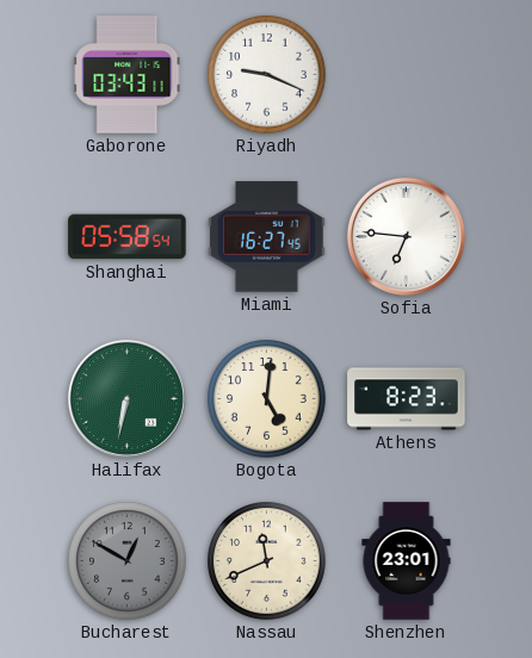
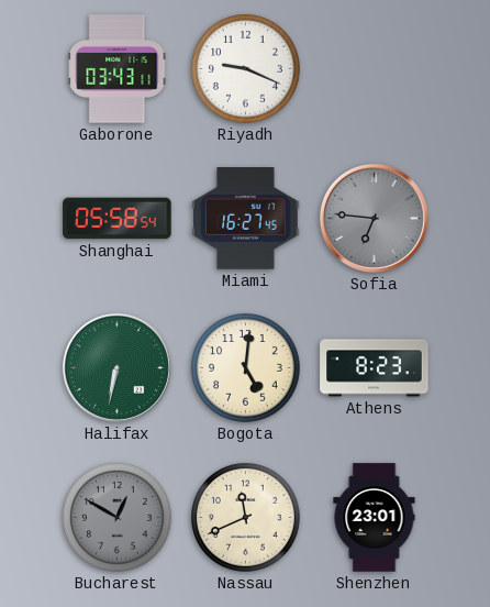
Sofia dial: white -> grey
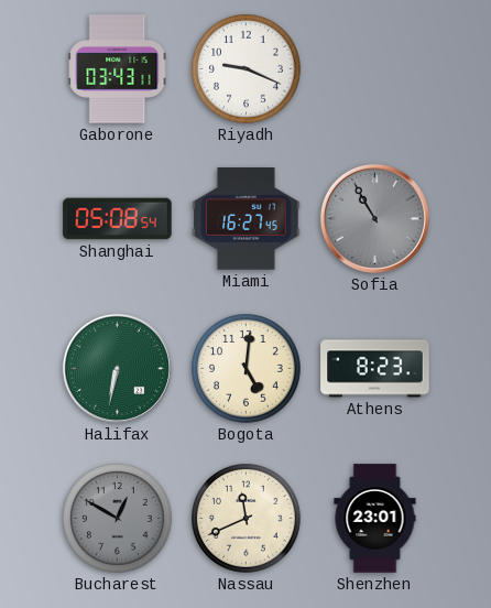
Shanghai: 05:58 -> 05:08
Sofia: 6:46 -> 10:55
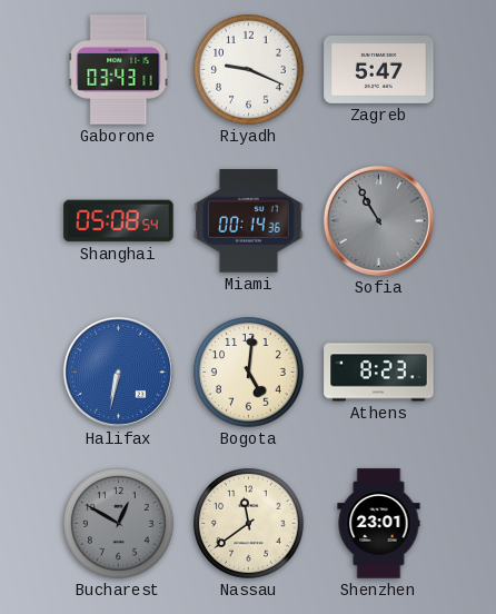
Zagreb: none -> 5:47
Miami: 16:27 -> 00:14
Halifax dial: green -> blue
Nassau: 11:41 -> 11:39
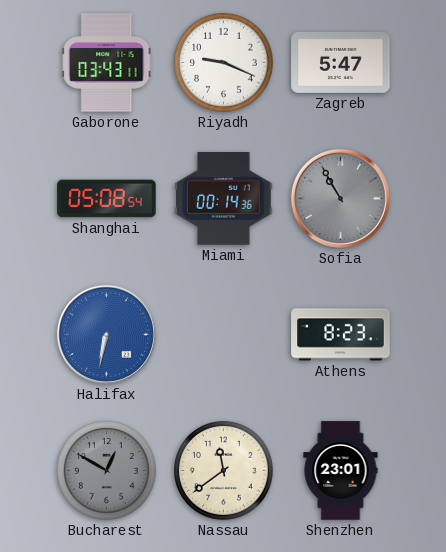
Bogota: 5:01 -> none
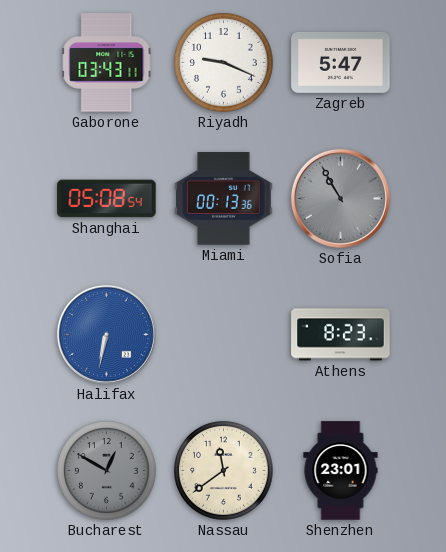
Miami: 00:14 -> 00:13
